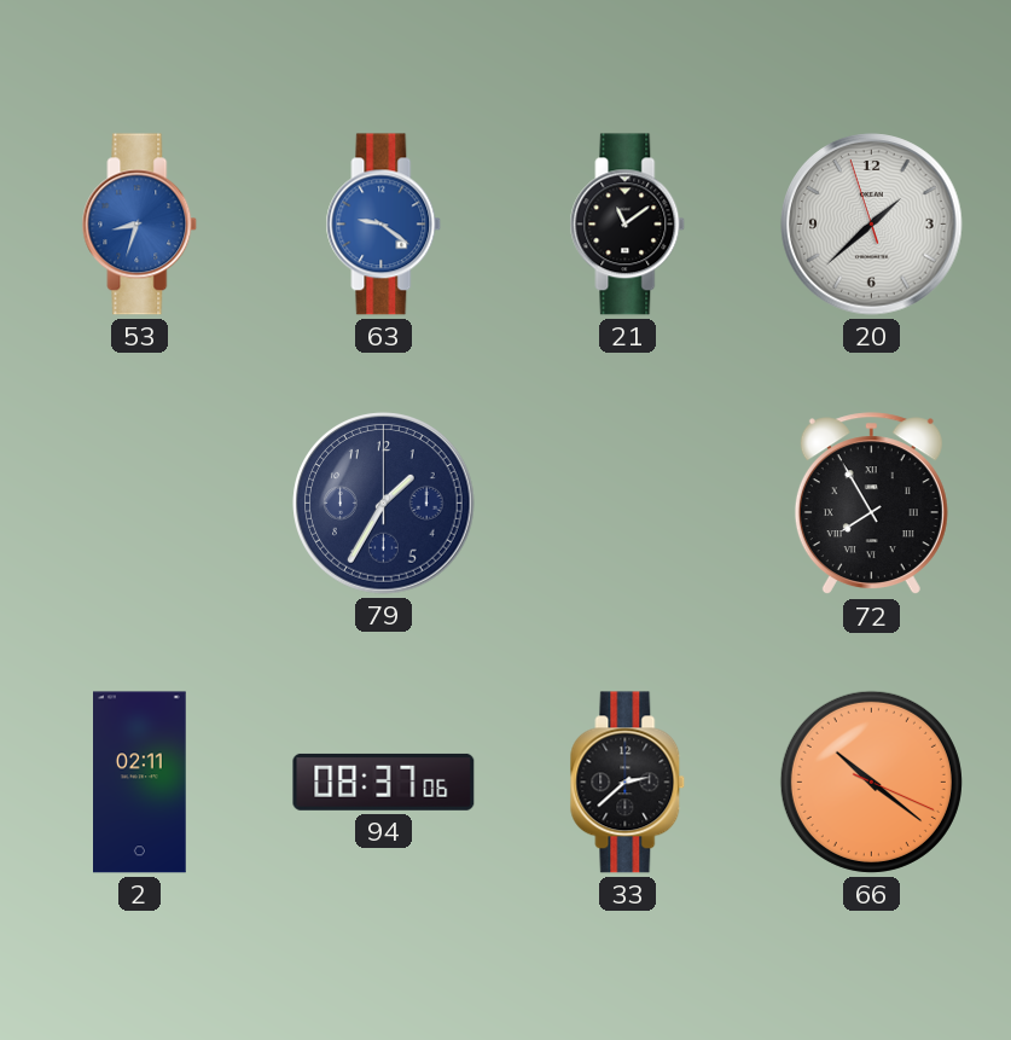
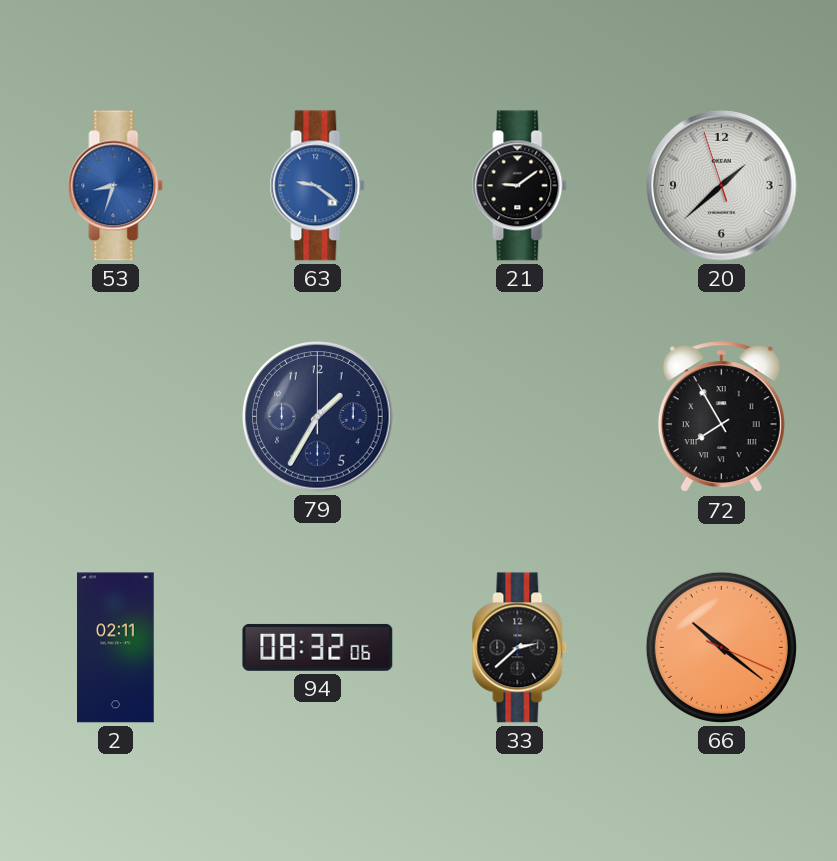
21: 11:09 -> 9:09
94: 08:37 -> 08:32
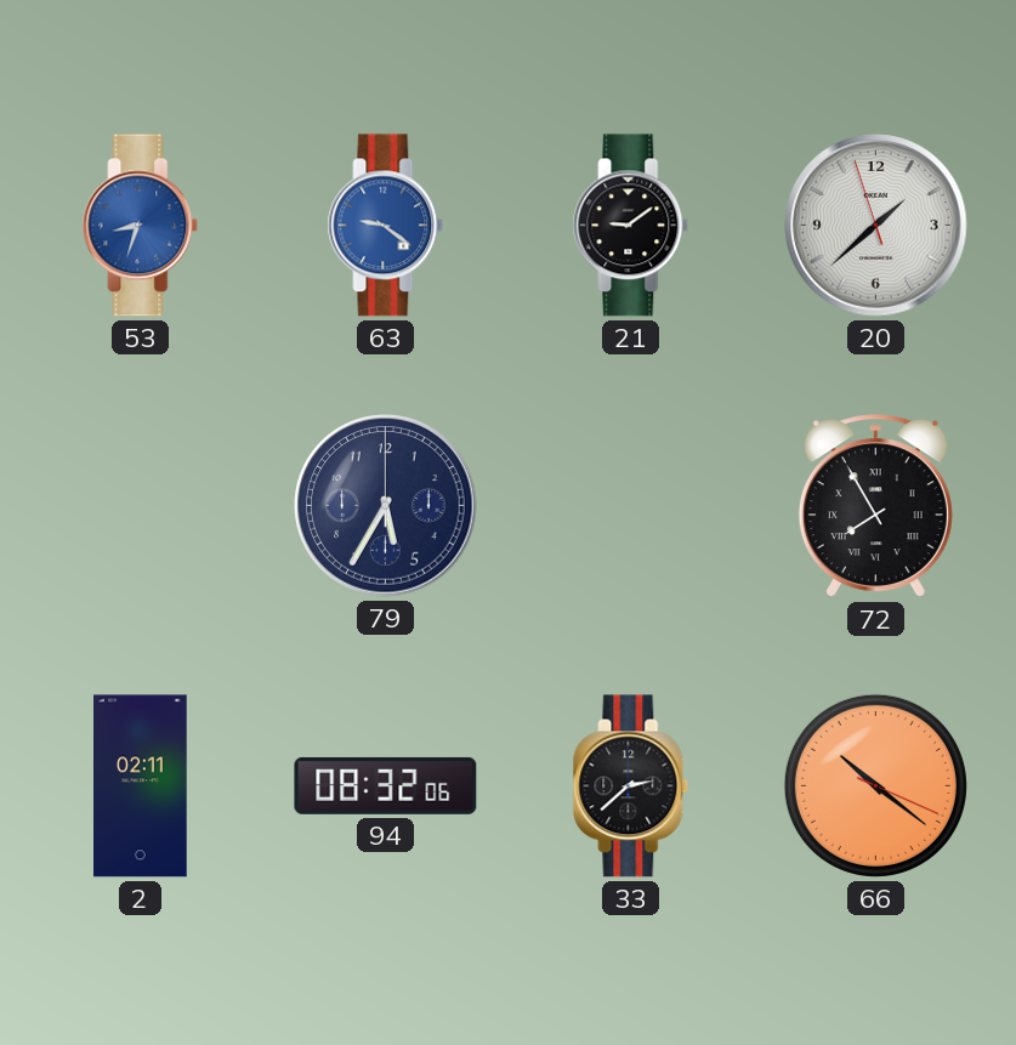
79: 1:35 -> 5:35
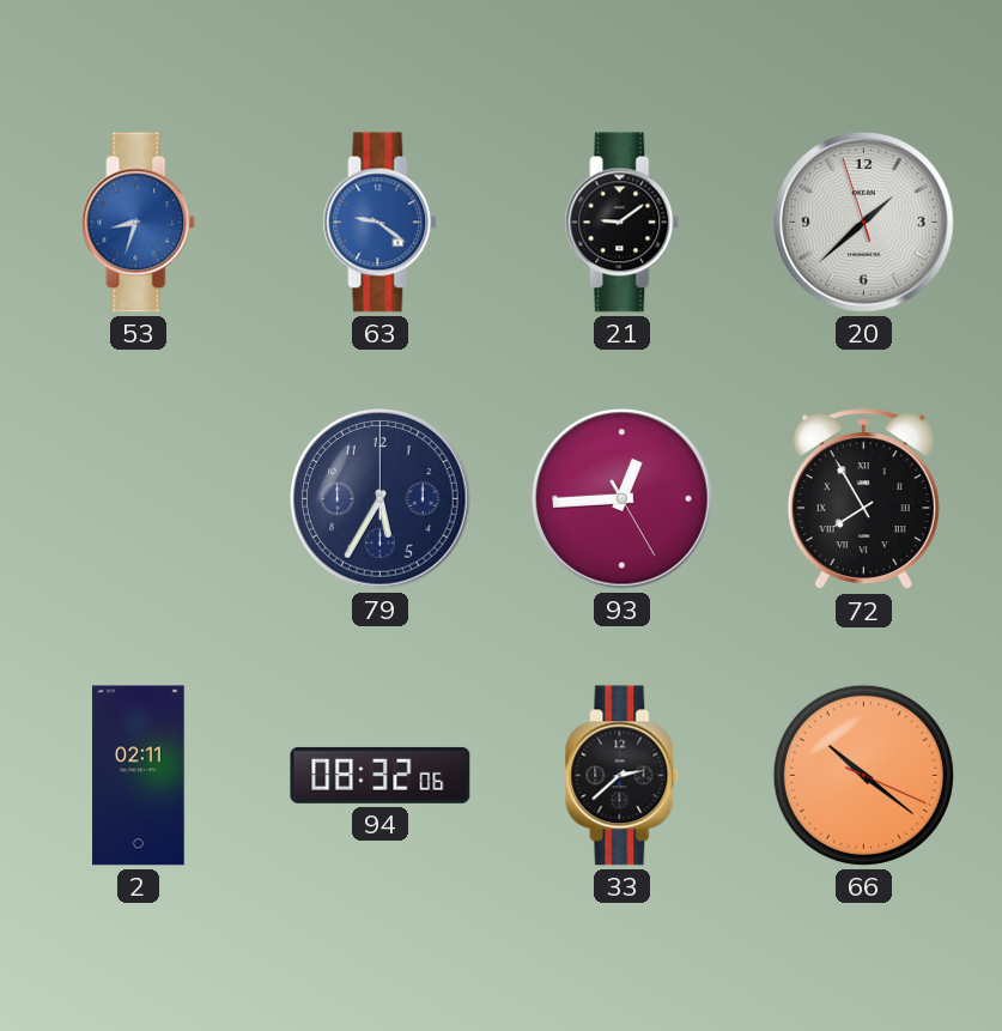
93: none -> 12:44
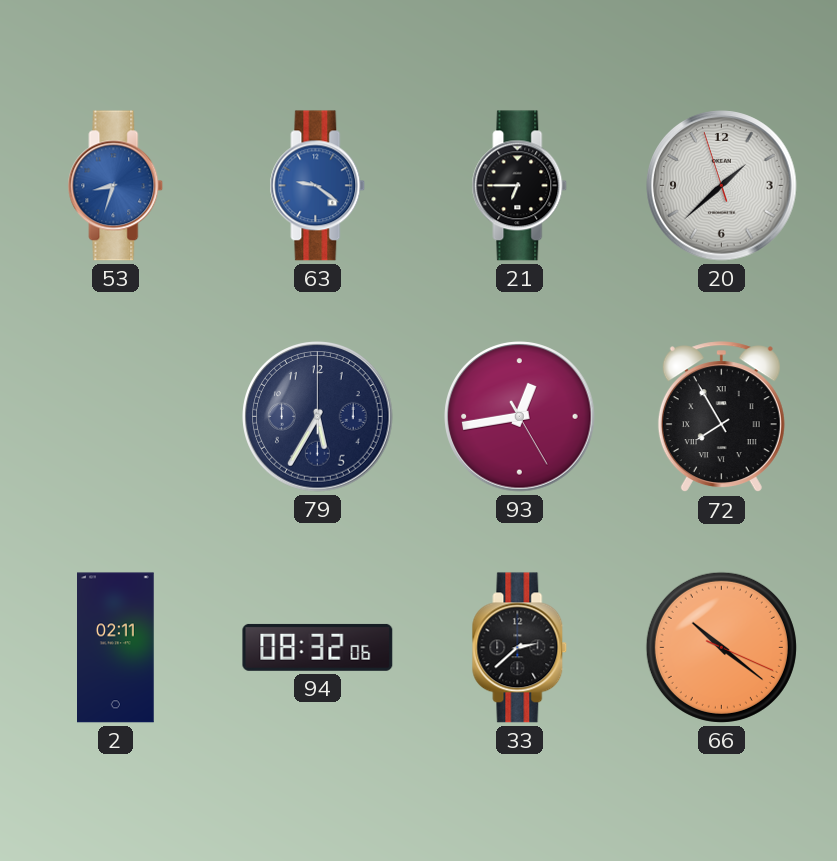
21: 9:09 -> 6:45
93: 12:44 -> 12:43
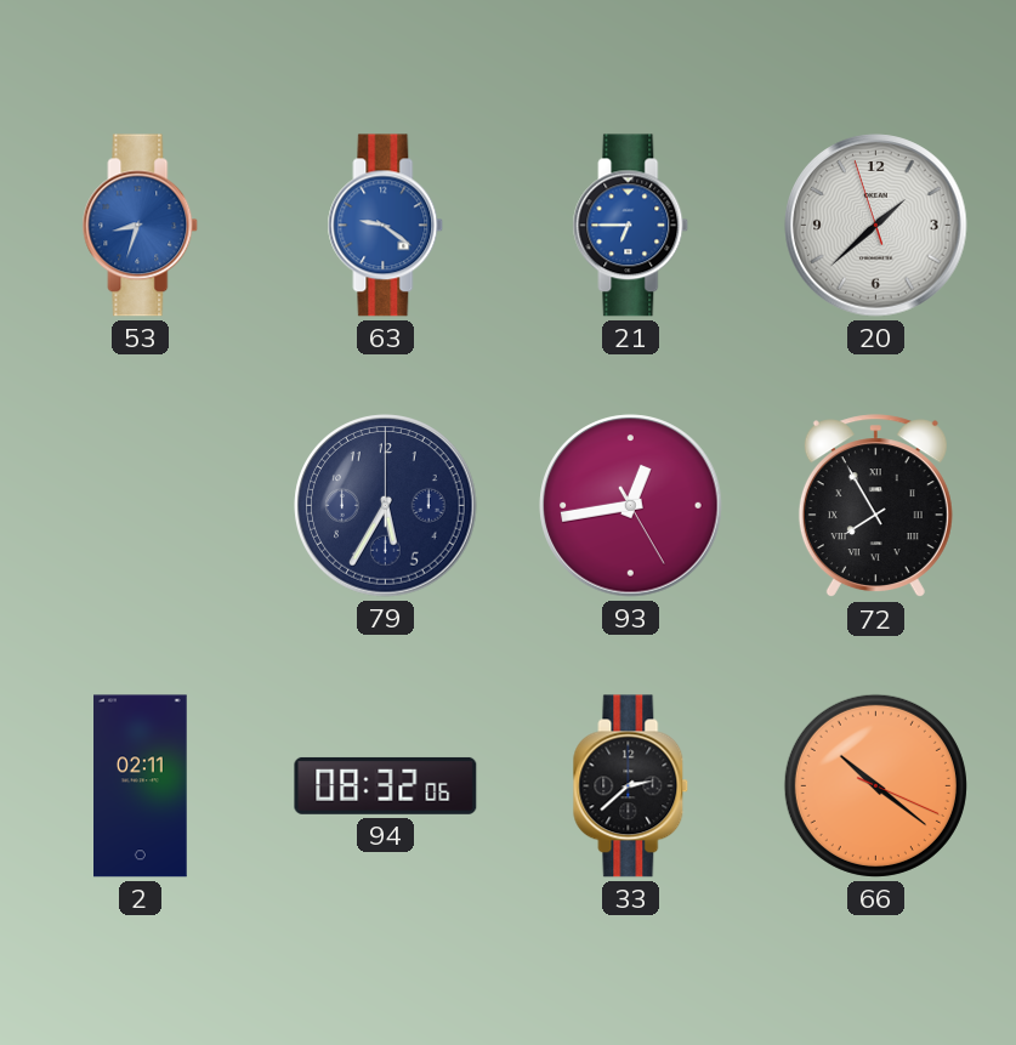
21 dial: black -> blue
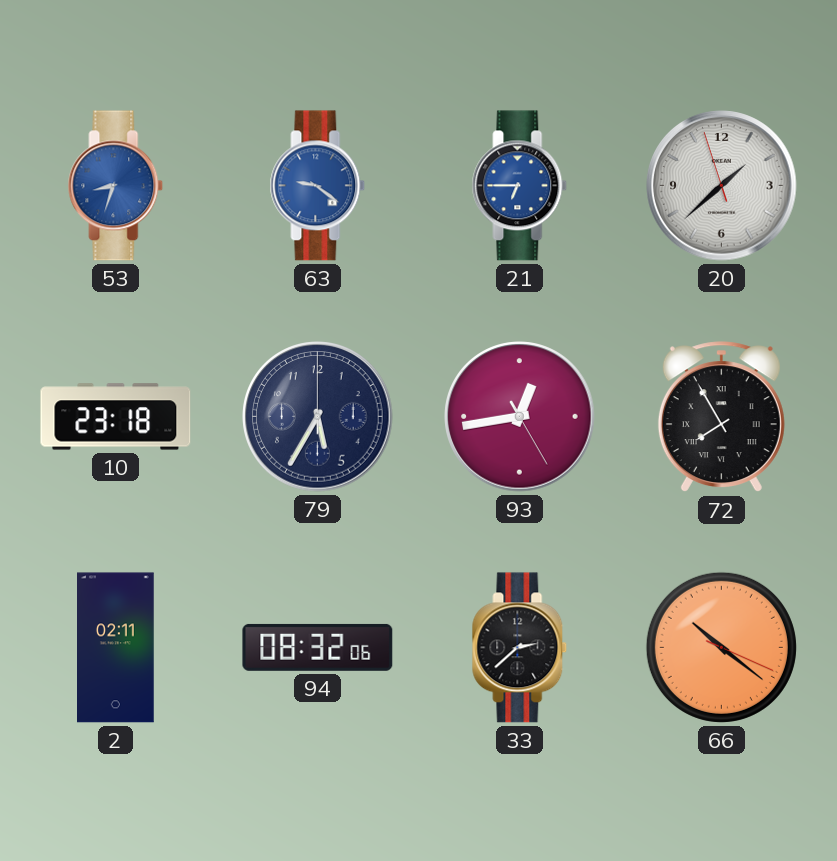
10: none -> 23:18
